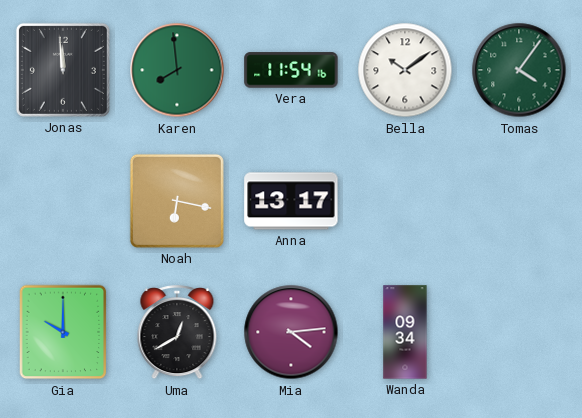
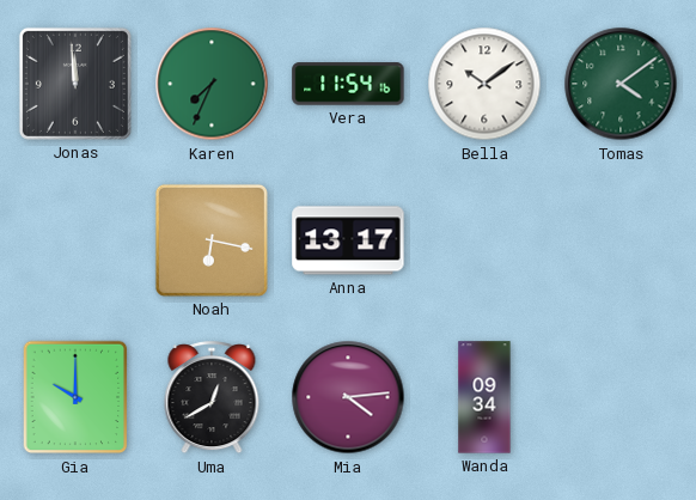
Karen: 7:59 -> 7:34
Tomas: 4:06 -> 4:09
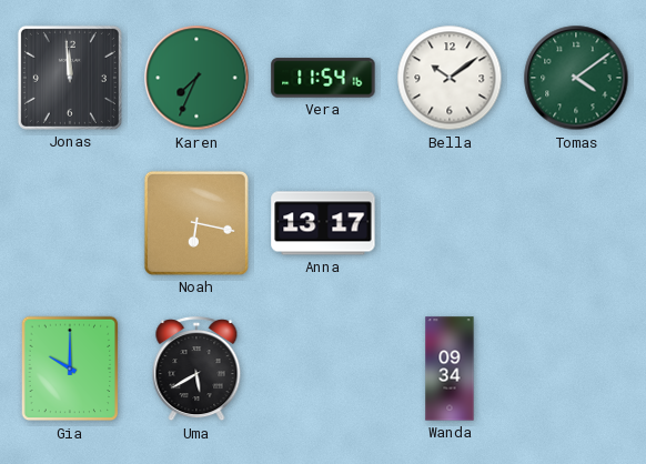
Uma: 12:40 -> 5:40
Mia: 4:14 -> none
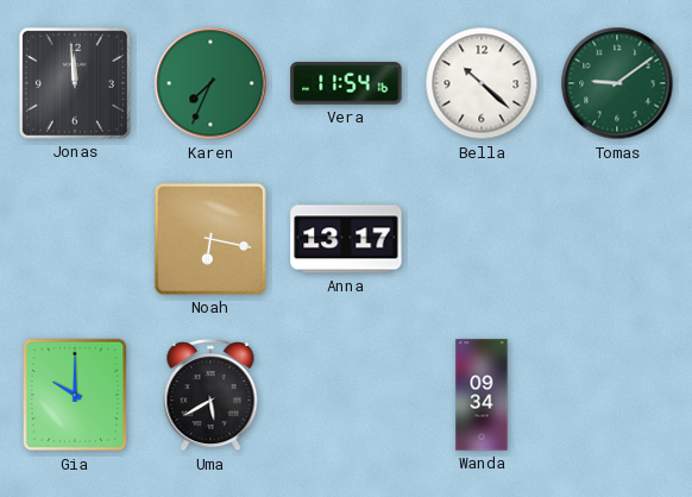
Bella: 10:09 -> 10:22
Tomas: 4:09 -> 9:09
